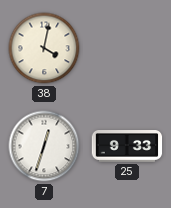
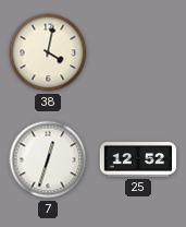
25: 9:33 -> 12:52
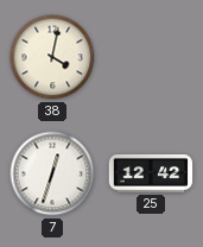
25: 12:52 -> 12:42
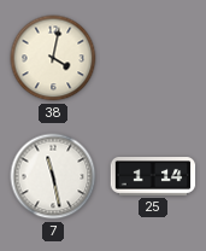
7: 12:33 -> 11:28
25: 12:42 -> 1:14
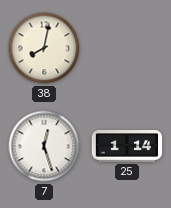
38: 4:02 -> 8:02
7: 11:28 -> 12:27
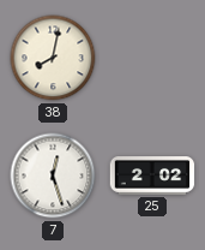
25: 1:14 -> 2:02
